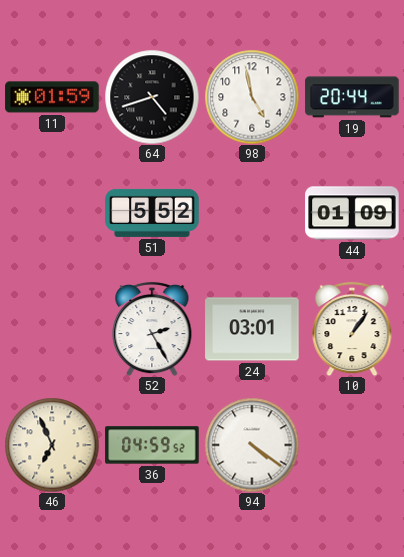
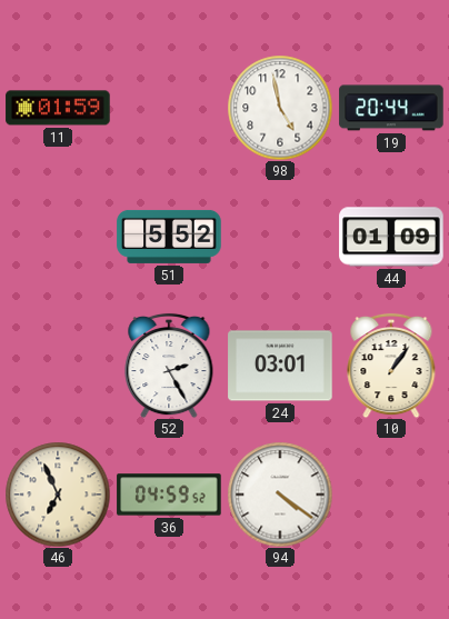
64: 4:42 -> none
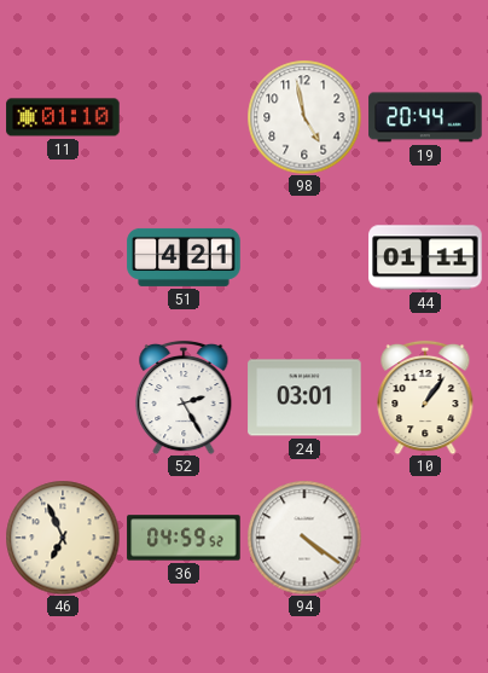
11: 01:59 -> 01:10
51: 5:52 -> 4:21
44: 01:09 -> 01:11
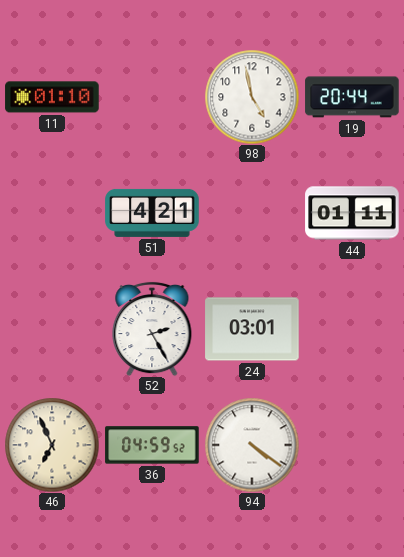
10: 1:06 -> none
